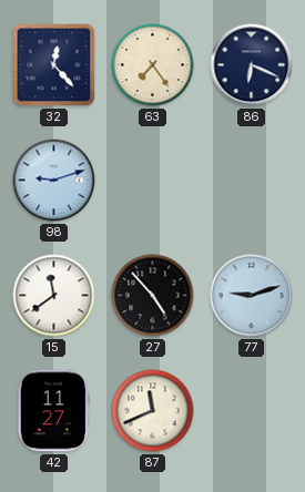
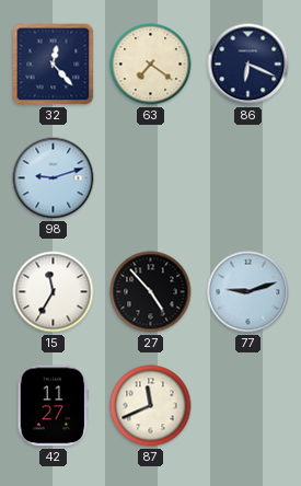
63: 7:24 -> 7:21
15: 11:39 -> 11:35
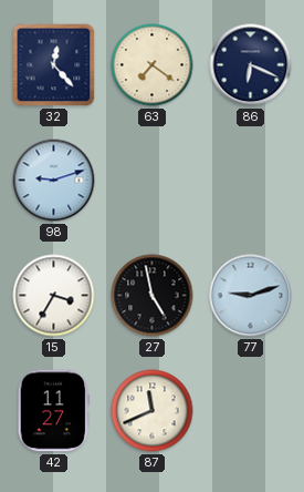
15: 11:35 -> 3:35
27: 4:53 -> 4:58
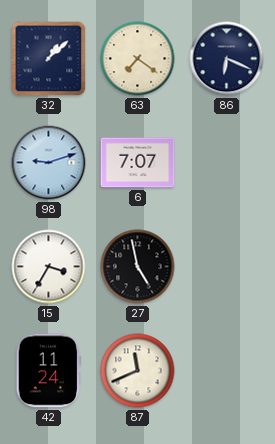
32: 12:23 -> 1:08
6: none -> 7:07
77: 9:12 -> none
42: 11:27 -> 11:24
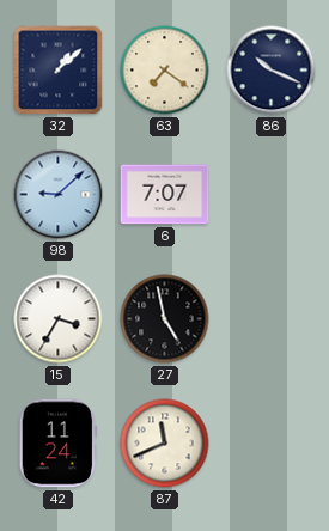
86: 6:19 -> 10:19
98: 9:12 -> 9:08
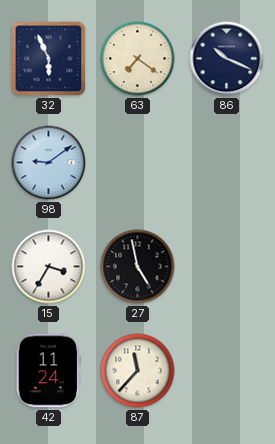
32: 1:08 -> 5:56
98: 9:08 -> 9:09
6: 7:07 -> none
87: 11:41 -> 11:37
